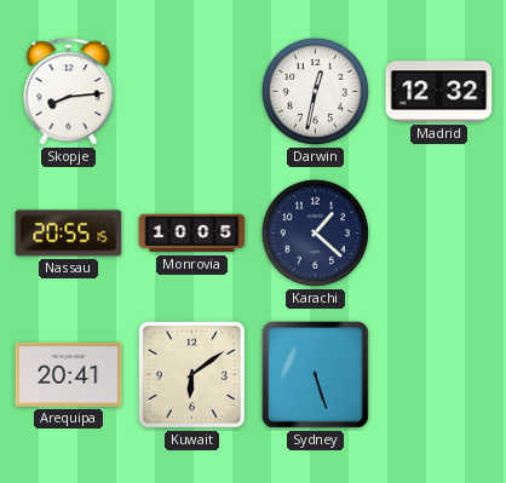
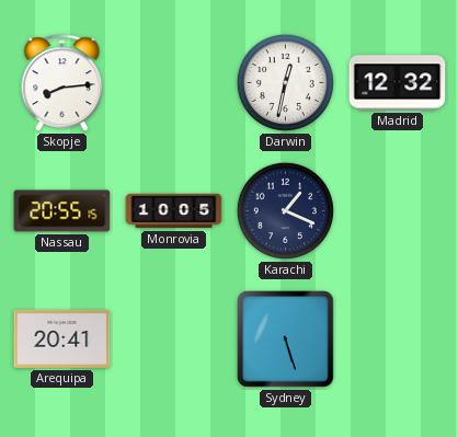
Karachi: 1:22 -> 1:19
Kuwait: 6:09 -> none
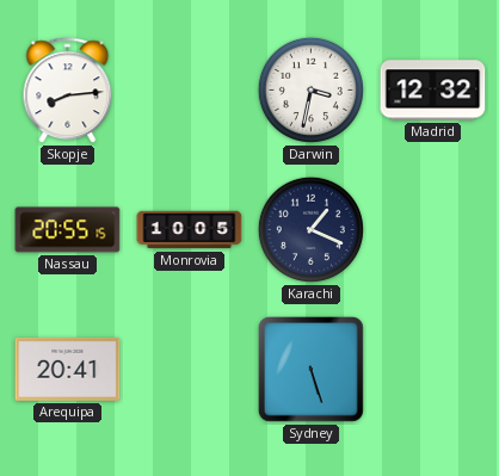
Darwin: 12:32 -> 3:32
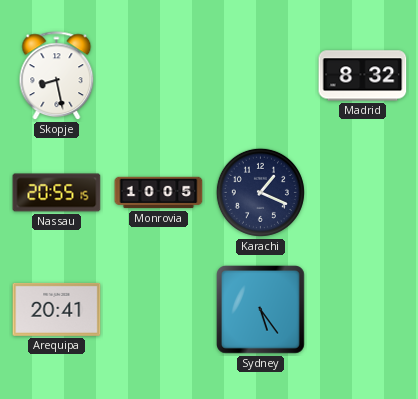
Skopje: 8:14 -> 8:28
Darwin: 3:32 -> none
Madrid: 12:32 -> 8:32
Sydney: 5:27 -> 5:24
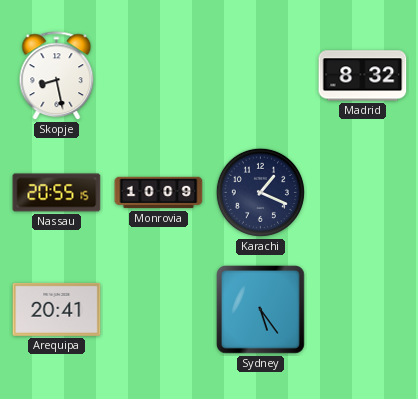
Monrovia: 10:05 -> 10:09
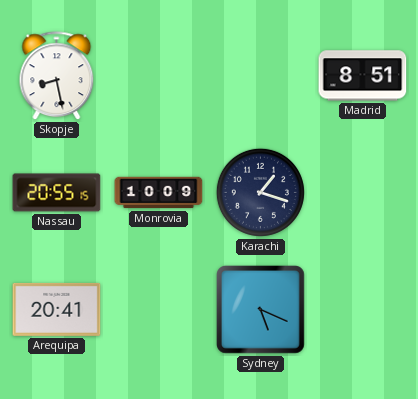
Madrid: 8:32 -> 8:51
Karachi: 1:19 -> 1:18
Sydney: 5:24 -> 5:19
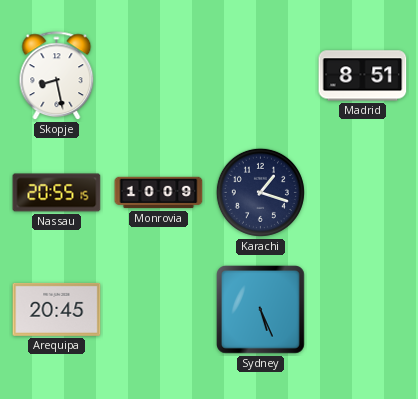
Arequipa: 20:41 -> 20:45
Sydney: 5:19 -> 5:26
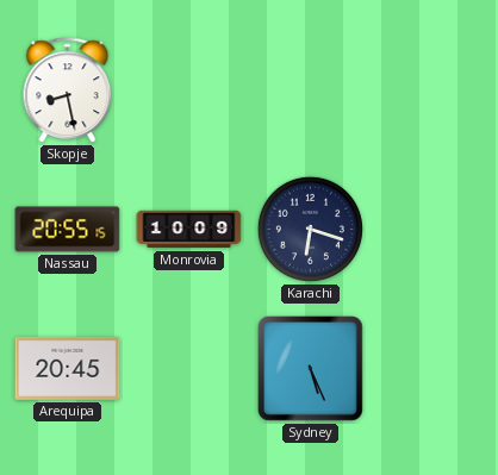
Madrid: 8:51 -> none
Karachi: 1:18 -> 6:18
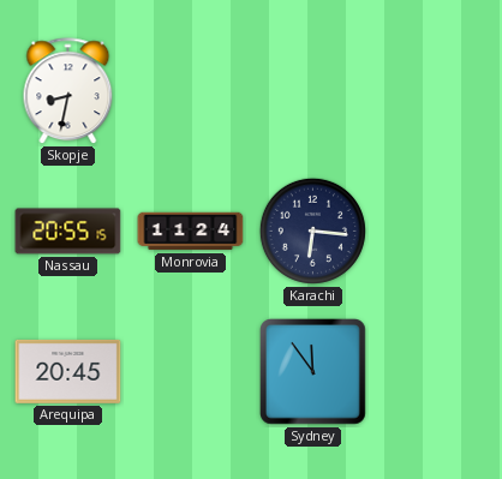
Skopje: 8:28 -> 8:32
Monrovia: 10:09 -> 11:24
Karachi: 6:18 -> 6:16
Sydney: 5:26 -> 11:54
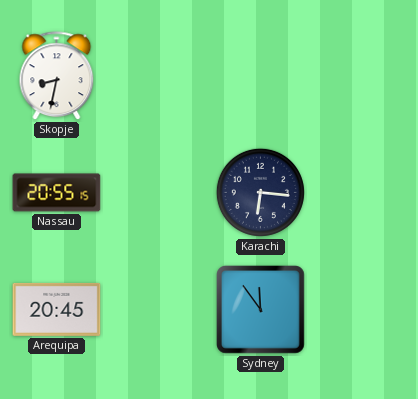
Monrovia: 11:24 -> none
